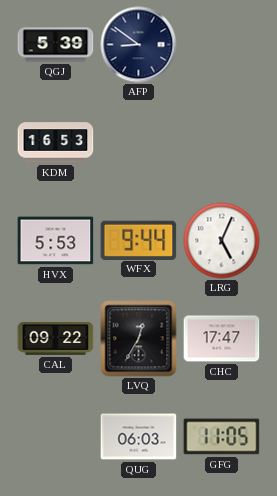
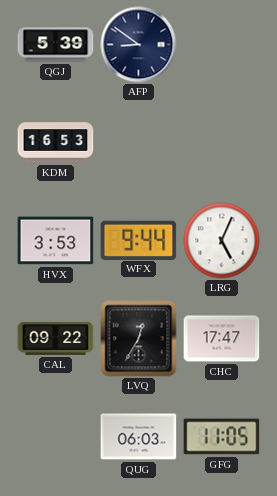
HVX: 5:53 -> 3:53
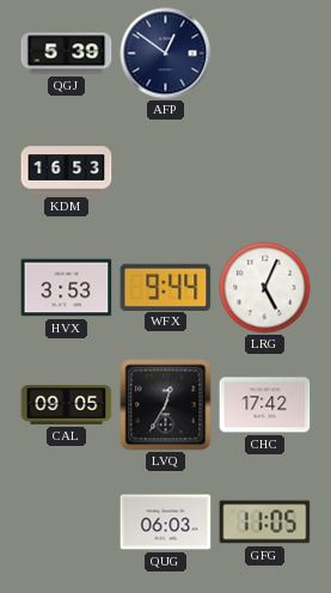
AFP: 8:51 -> 12:51
CAL: 09:22 -> 09:05
CHC: 17:47 -> 17:42
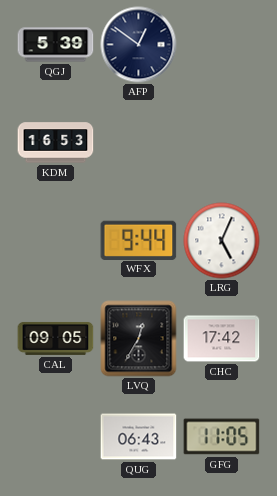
HVX: 3:53 -> none
QUG: 06:03 -> 06:43
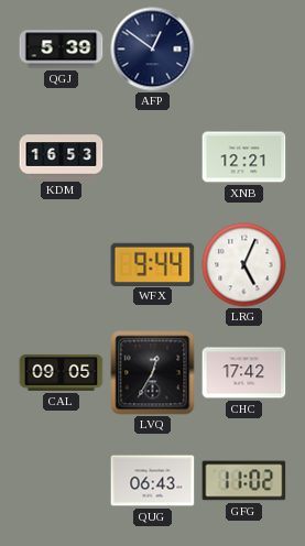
XNB: none -> 12:21
GFG: 11:05 -> 11:02
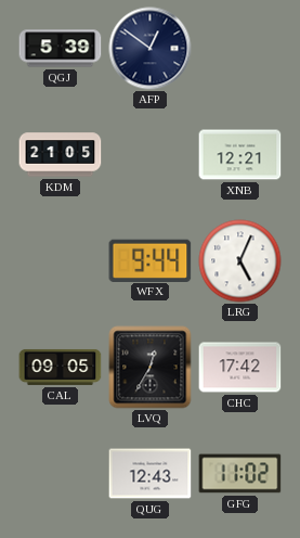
KDM: 16:53 -> 21:05
QUG: 06:43 -> 12:43
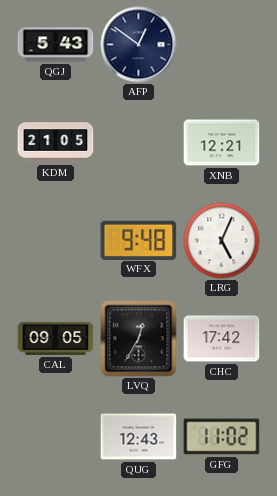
QGJ: 5:39 -> 5:43
WFX: 9:44 -> 9:48
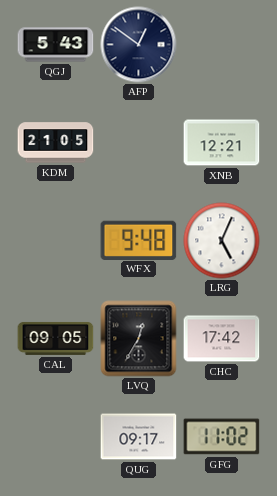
QUG: 12:43 -> 09:17
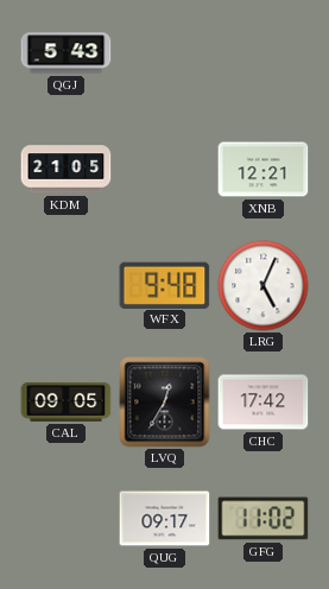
AFP: 12:51 -> none
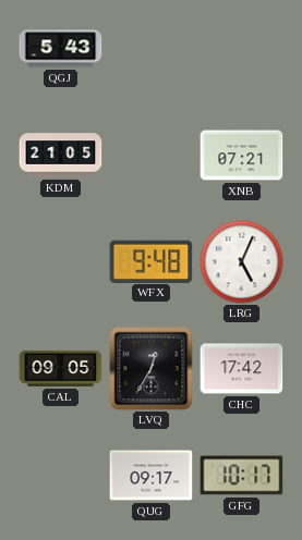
XNB: 12:21 -> 07:21
GFG: 11:02 -> 10:17
